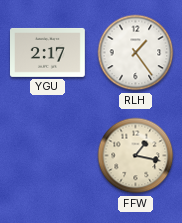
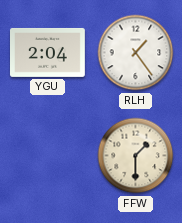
YGU: 2:17 -> 2:04
FFW: 1:17 -> 1:30
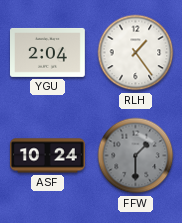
ASF: none -> 10:24
FFW dial: cream -> grey
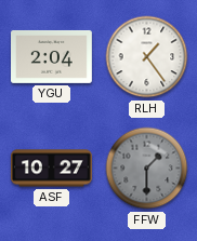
ASF: 10:24 -> 10:27
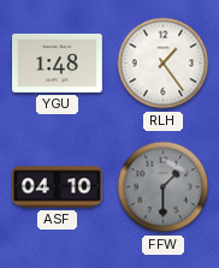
YGU: 2:04 -> 1:48
ASF: 10:27 -> 04:10
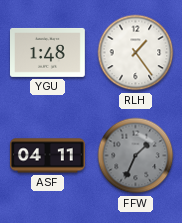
ASF: 04:10 -> 04:11
FFW: 1:30 -> 1:34
